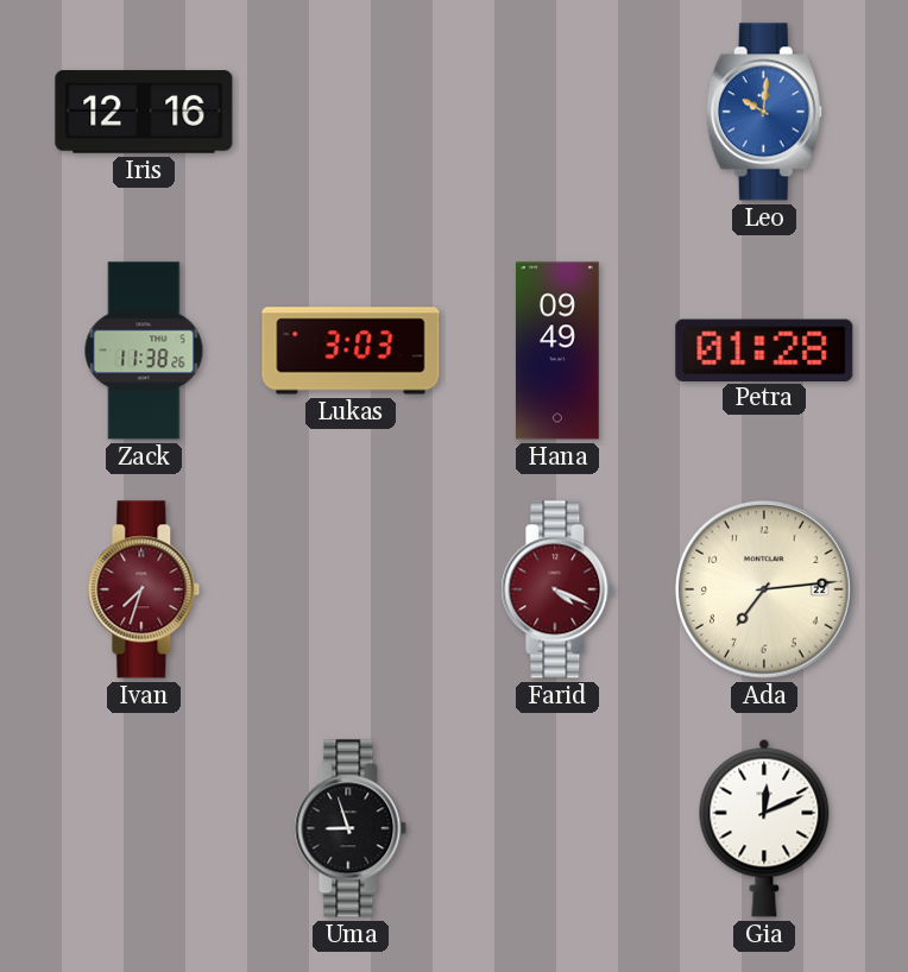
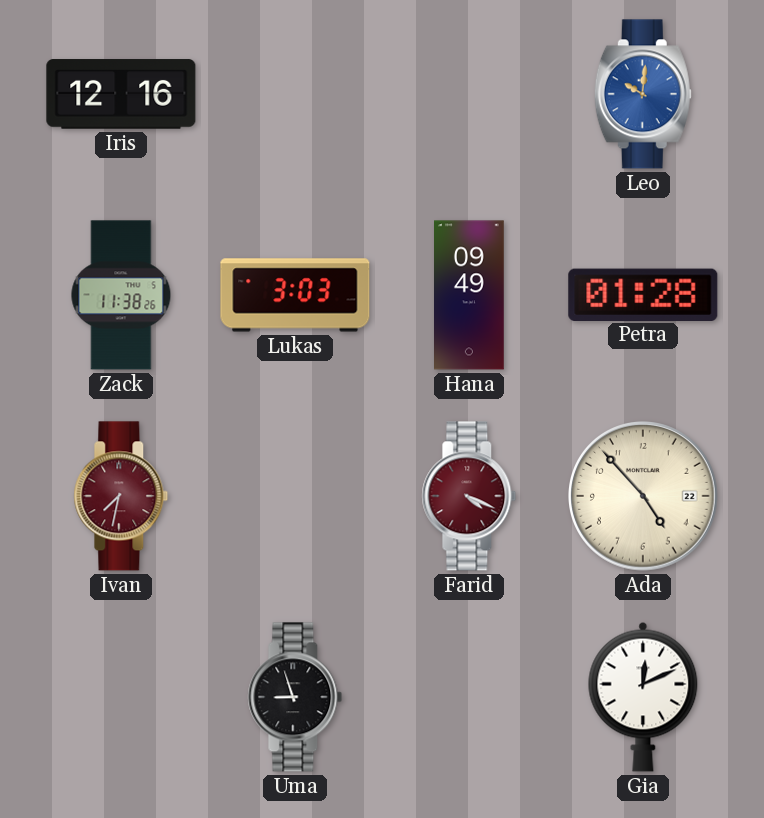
Ivan: 7:33 -> 7:32
Ada: 7:14 -> 4:53
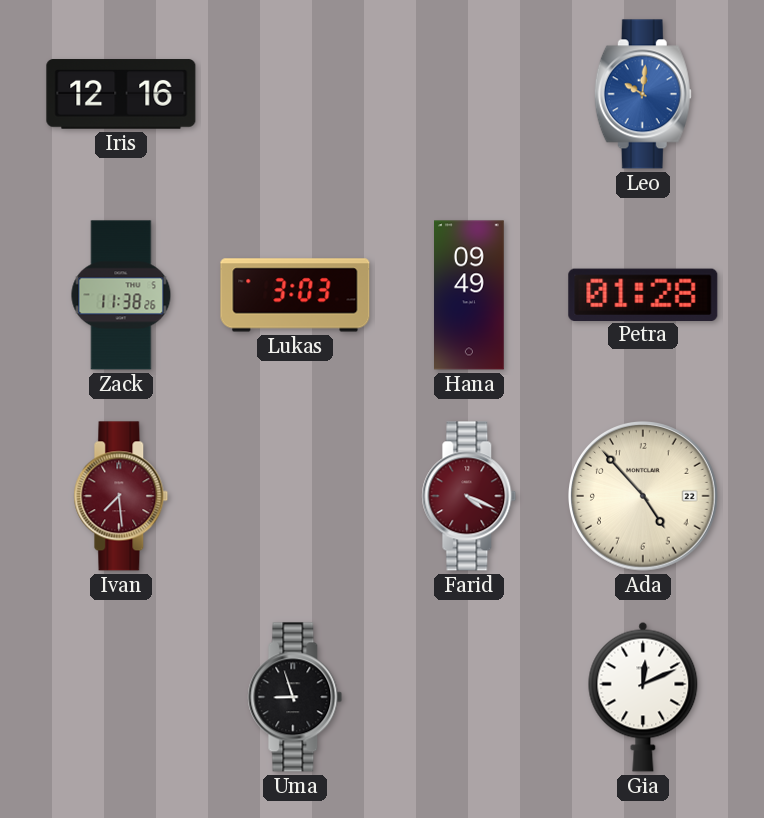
Ivan: 7:32 -> 7:29
